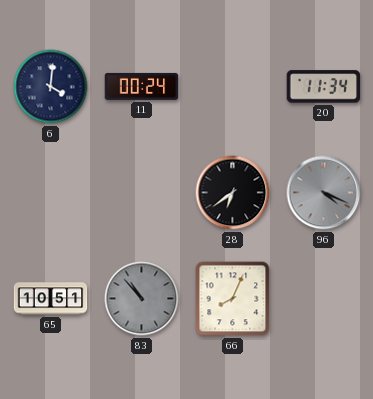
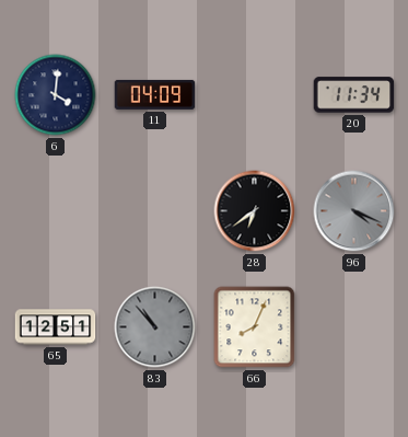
11: 00:24 -> 04:09
65: 10:51 -> 12:51
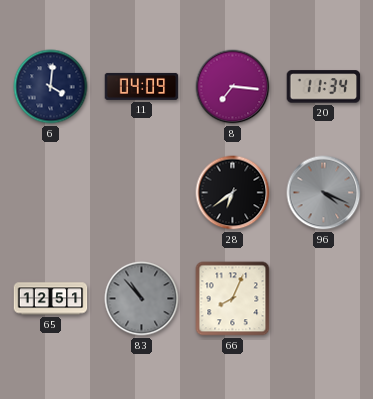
8: none -> 7:16
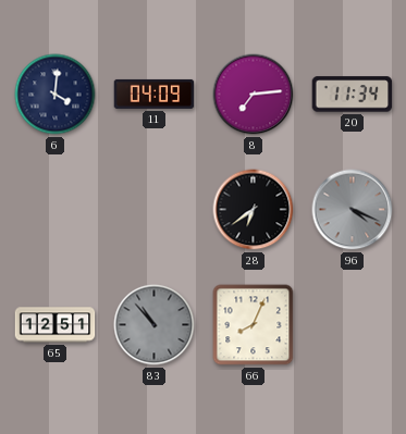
8: 7:16 -> 7:14
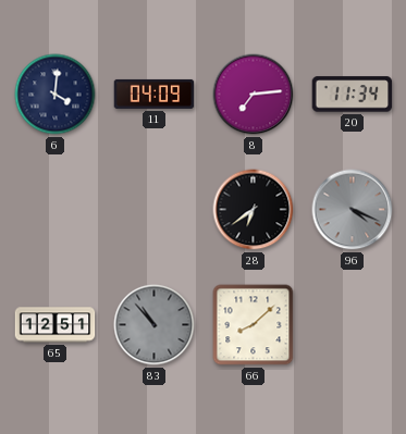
66: 8:04 -> 8:08
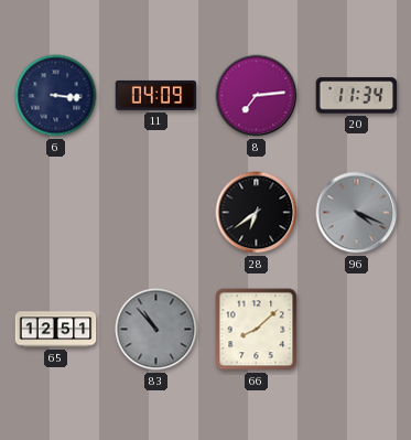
6: 4:01 -> 3:16
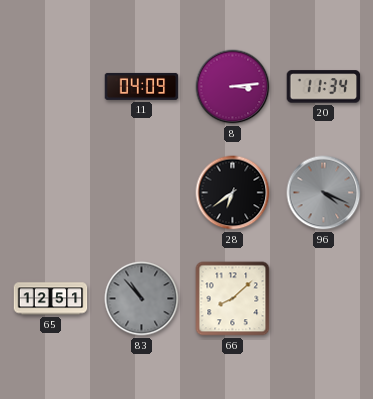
6: 3:16 -> none
8: 7:14 -> 3:14
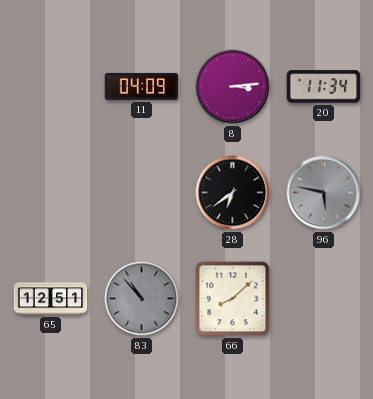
96: 4:19 -> 5:47
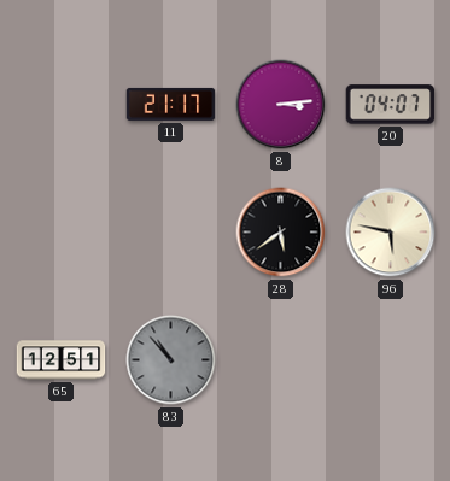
11: 04:09 -> 21:17
20: 11:34 -> 04:07
28: 6:39 -> 5:39
96 dial: grey -> cream
66: 8:08 -> none
